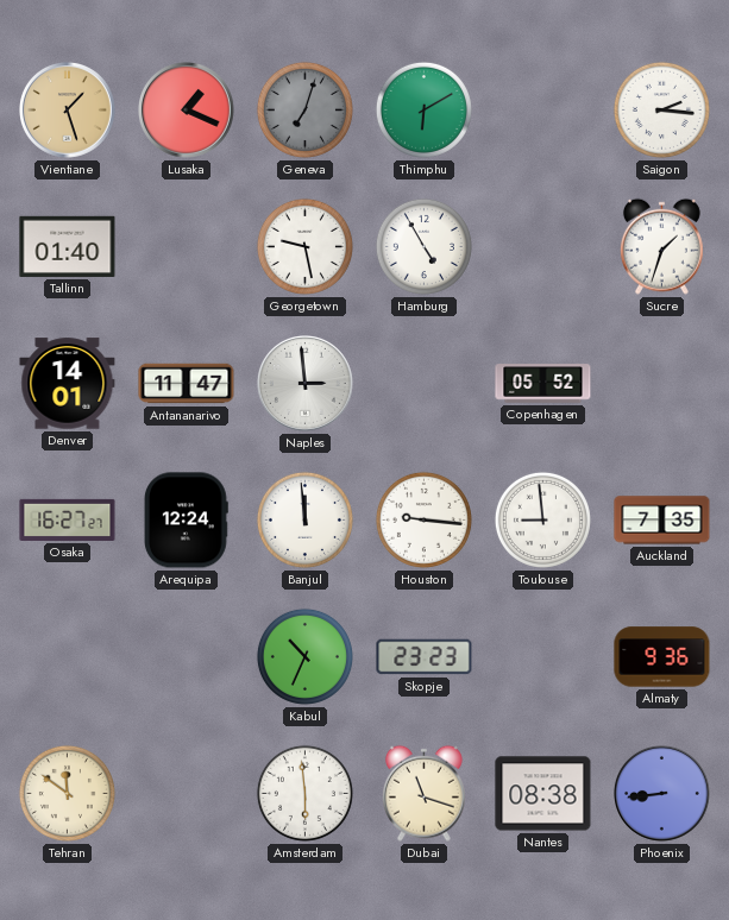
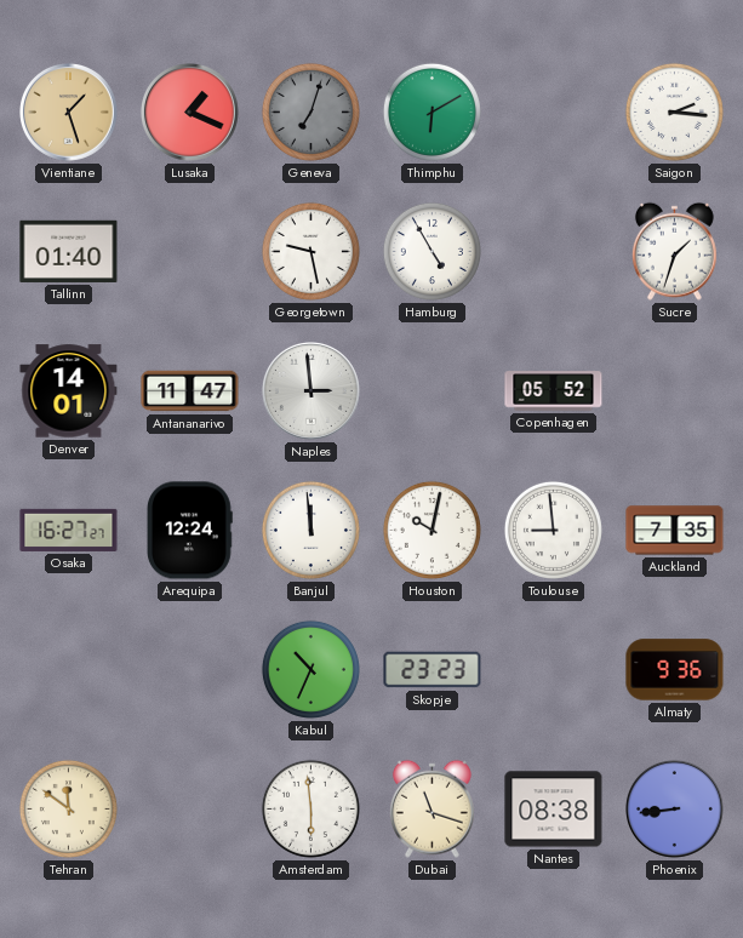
Houston: 9:16 -> 10:02
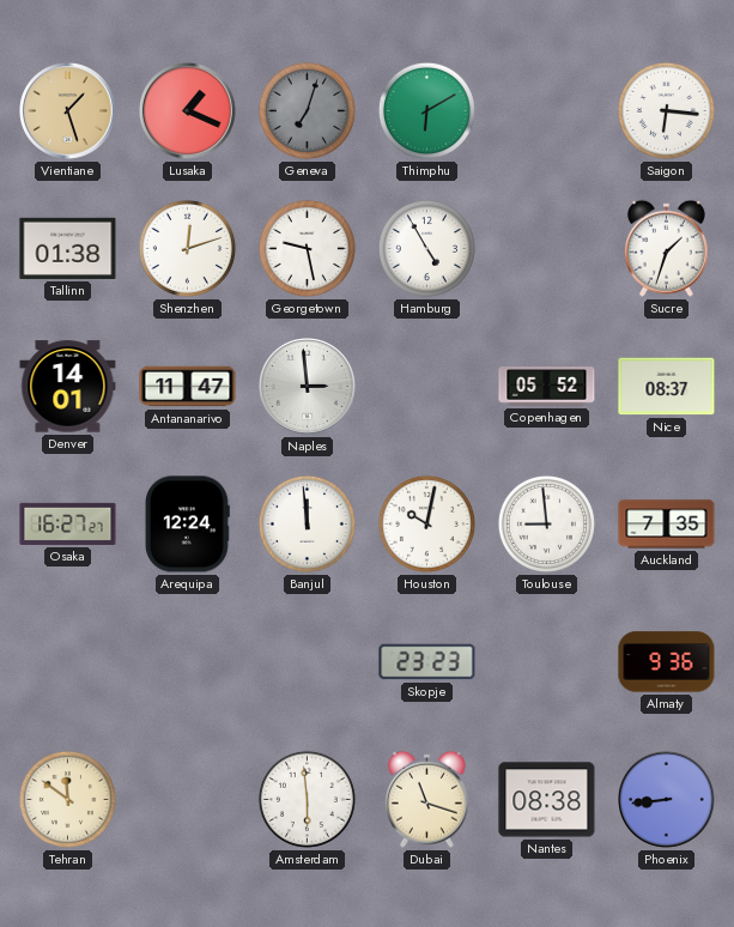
Saigon: 2:16 -> 6:16
Tallinn: 01:40 -> 01:38
Shenzhen: none -> 12:12
Nice: none -> 08:37
Kabul: 10:34 -> none
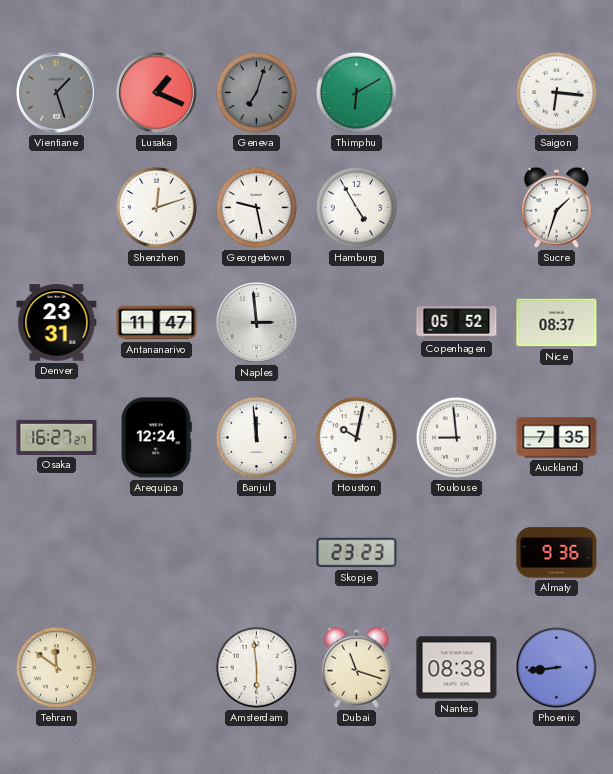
Vientiane dial: champagne -> grey
Tallinn: 01:38 -> none
Denver: 14:01 -> 23:31
